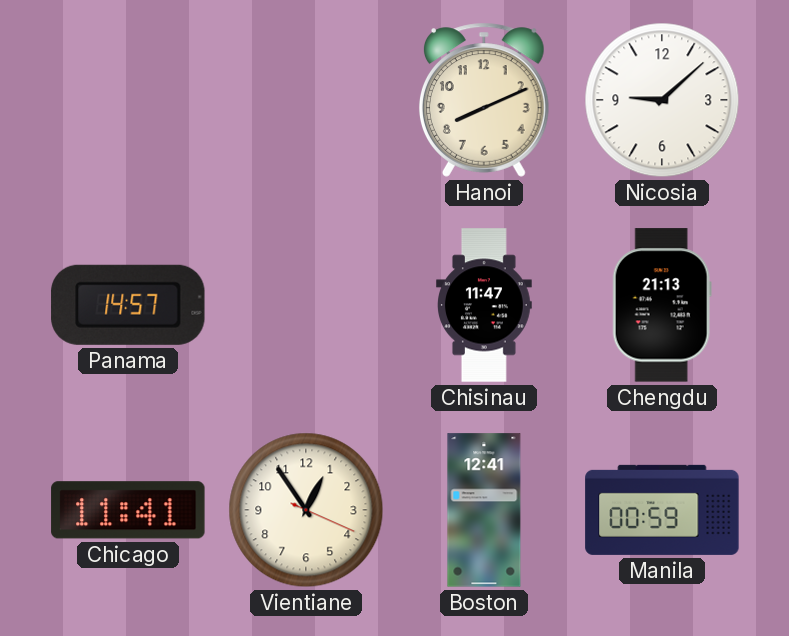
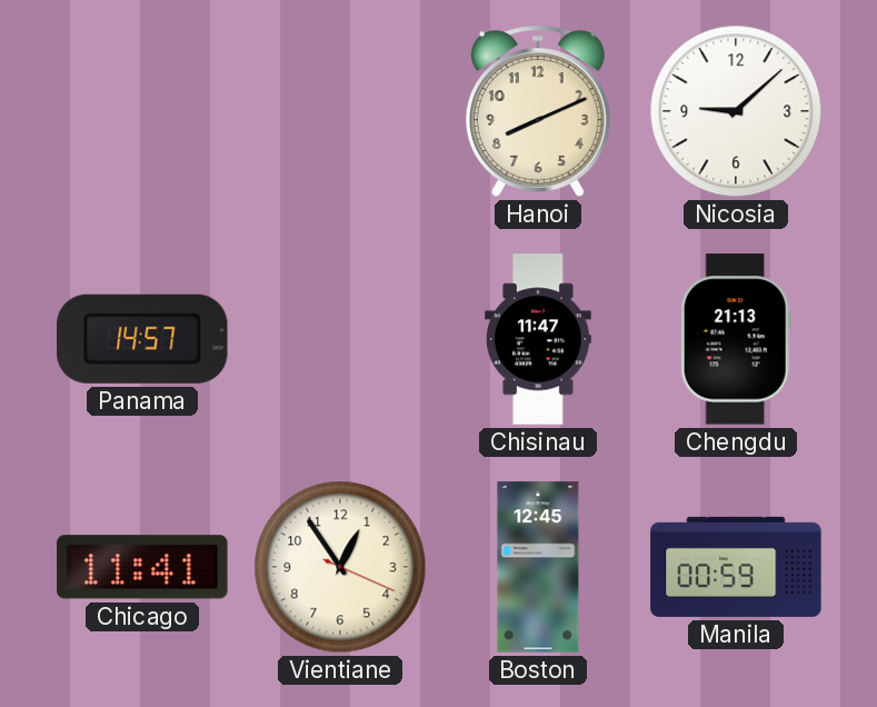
Boston: 12:41 -> 12:45
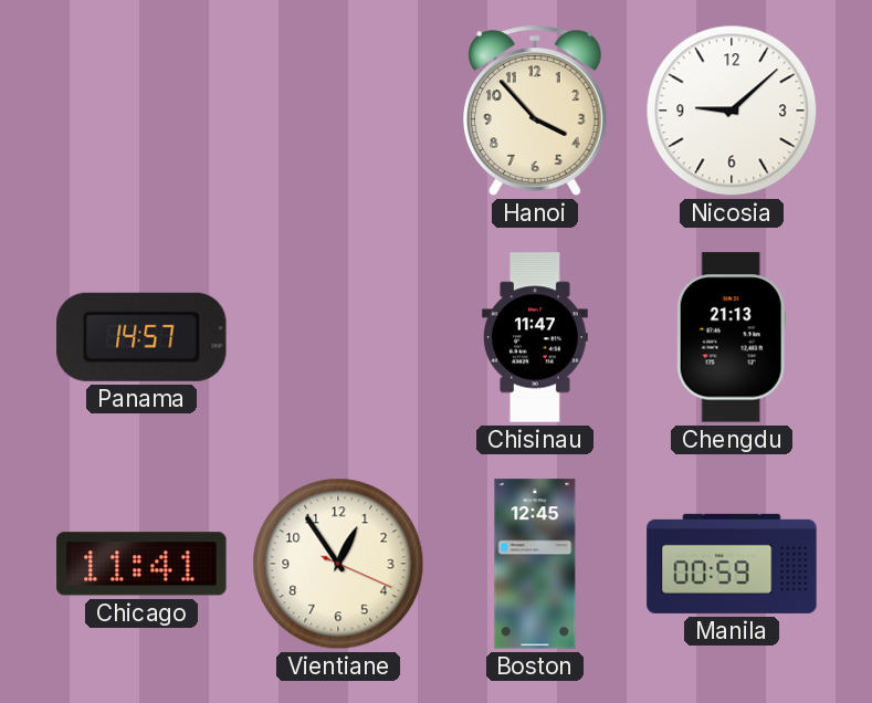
Hanoi: 8:11 -> 3:53
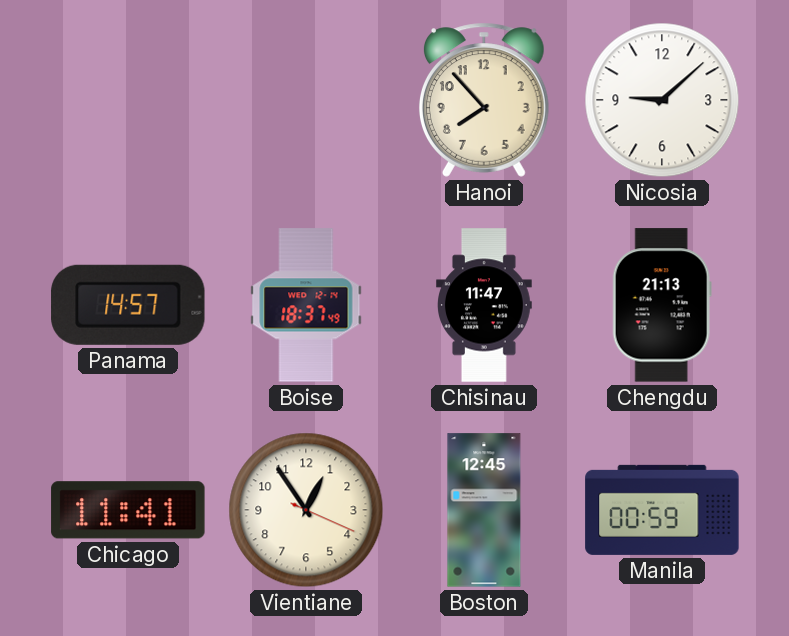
Hanoi: 3:53 -> 7:53
Boise: none -> 18:37
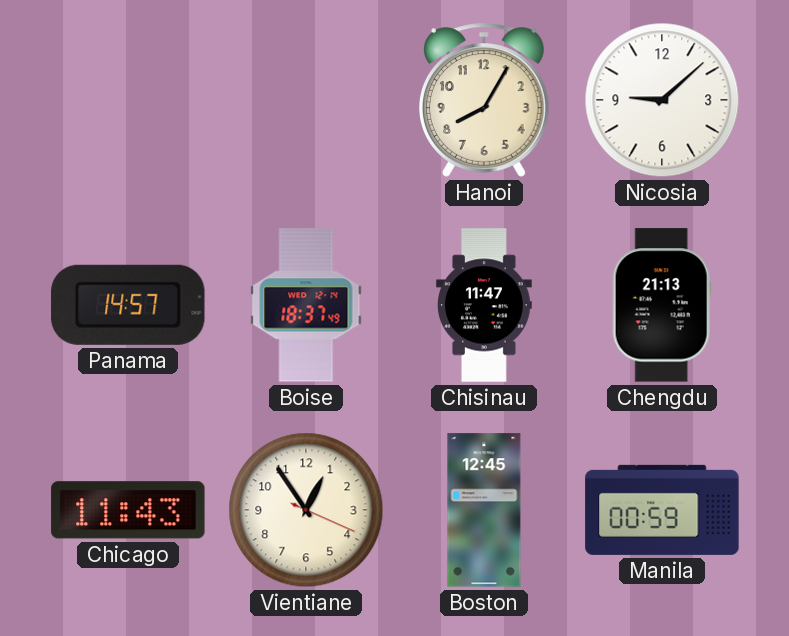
Hanoi: 7:53 -> 8:05
Chicago: 11:41 -> 11:43
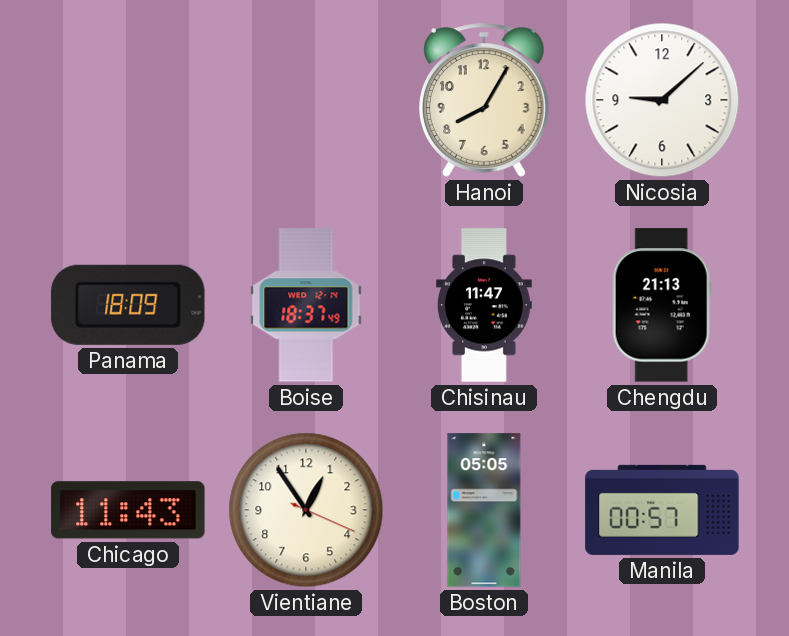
Panama: 14:57 -> 18:09
Boston: 12:45 -> 05:05
Manila: 00:59 -> 00:57
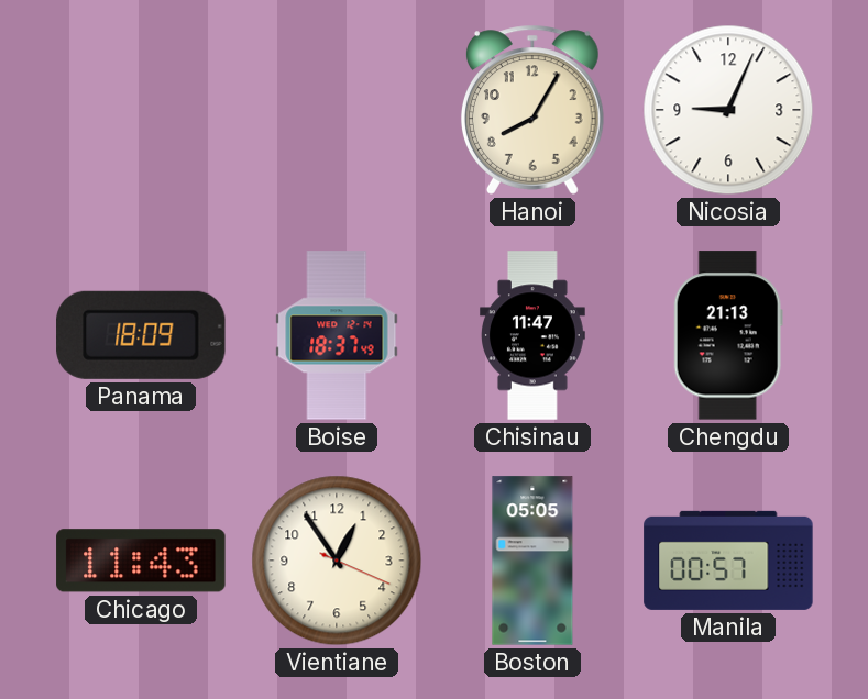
Nicosia: 9:08 -> 9:04
